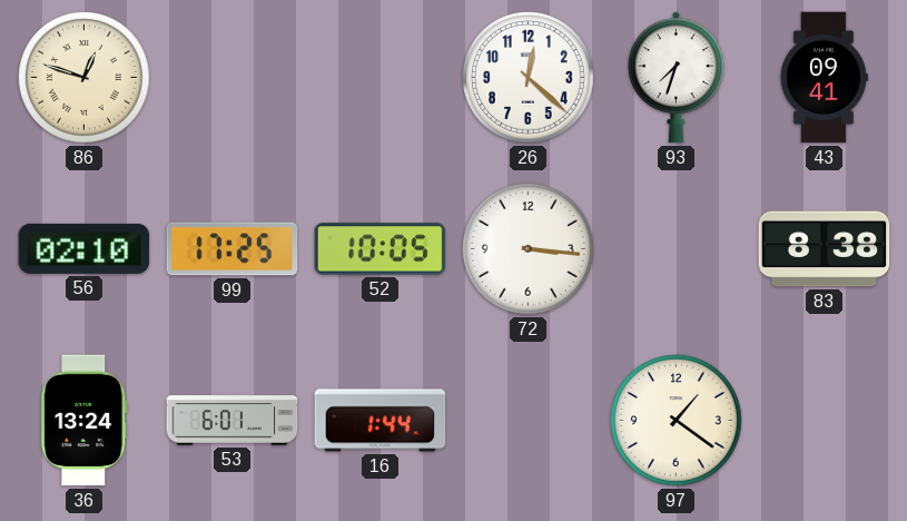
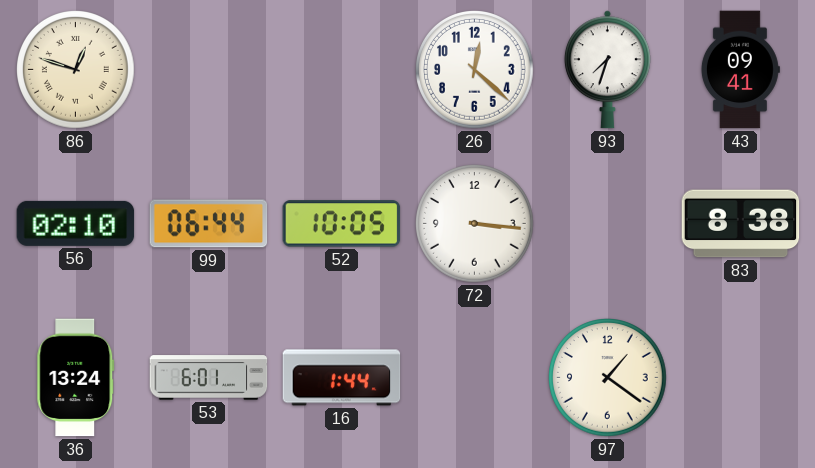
99: 17:25 -> 06:44
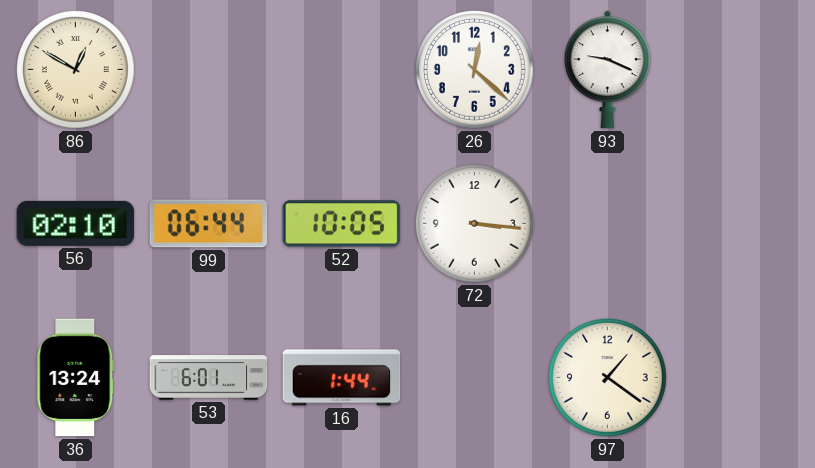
86: 12:48 -> 12:50
93: 7:33 -> 9:19
43: 09:41 -> none
83: 8:38 -> none
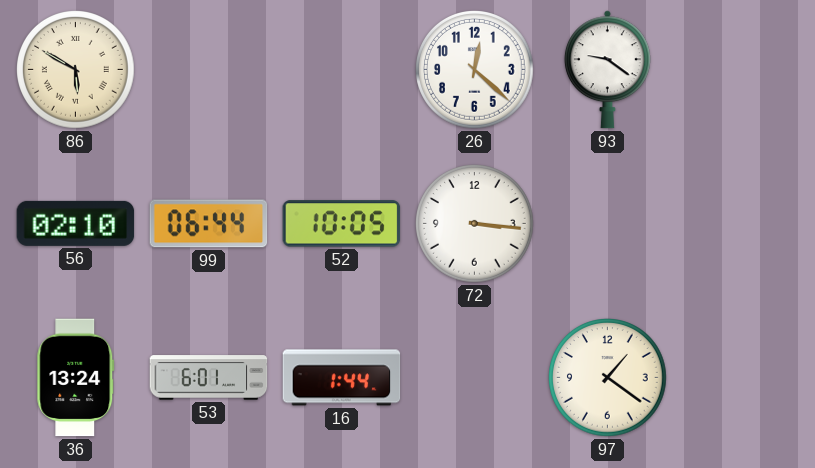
86: 12:50 -> 5:50
93: 9:19 -> 9:21
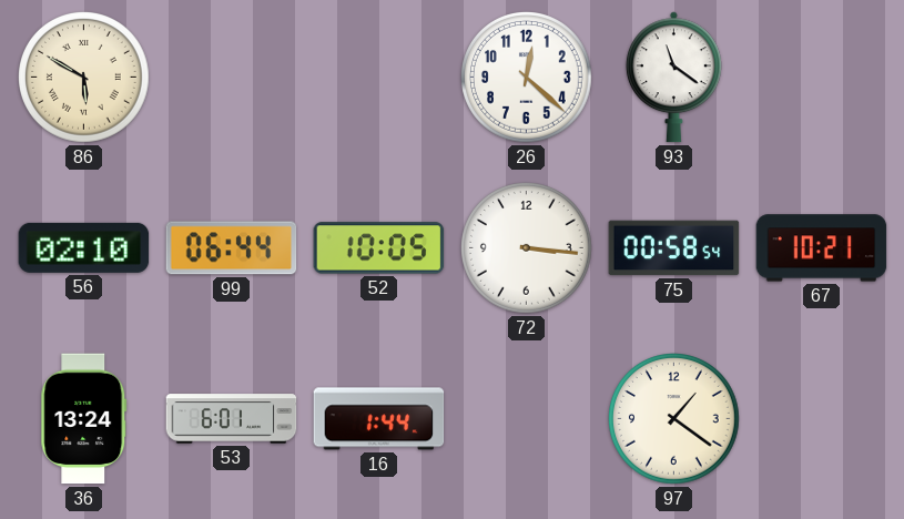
93: 9:21 -> 11:21
75: none -> 00:58
67: none -> 10:21
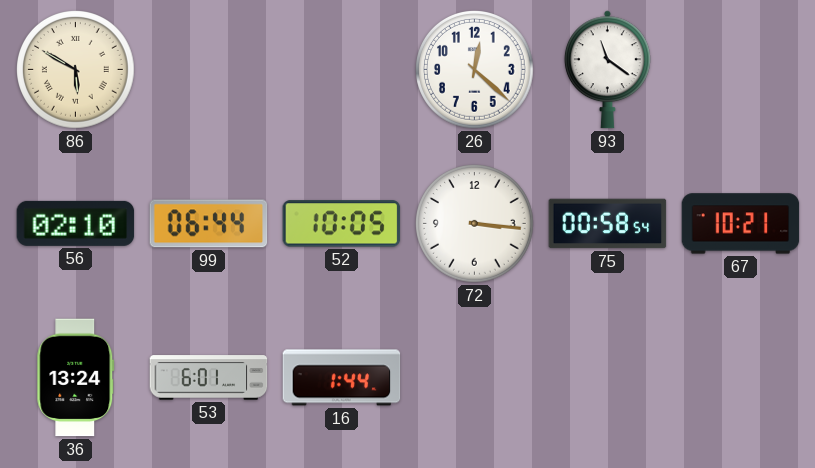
97: 1:21 -> none
